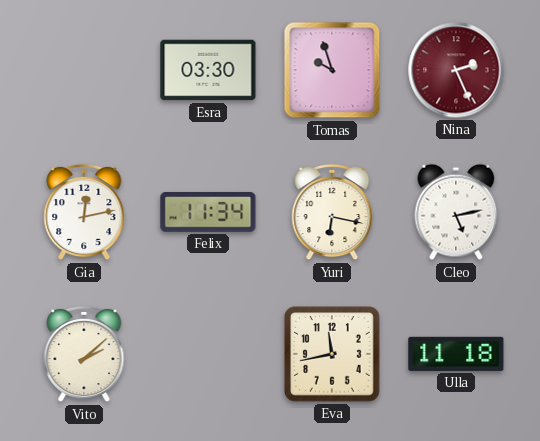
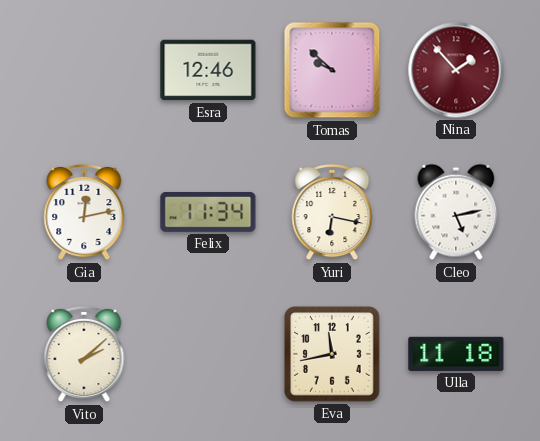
Esra: 03:30 -> 12:46
Tomas: 9:57 -> 9:52
Nina: 2:26 -> 1:53
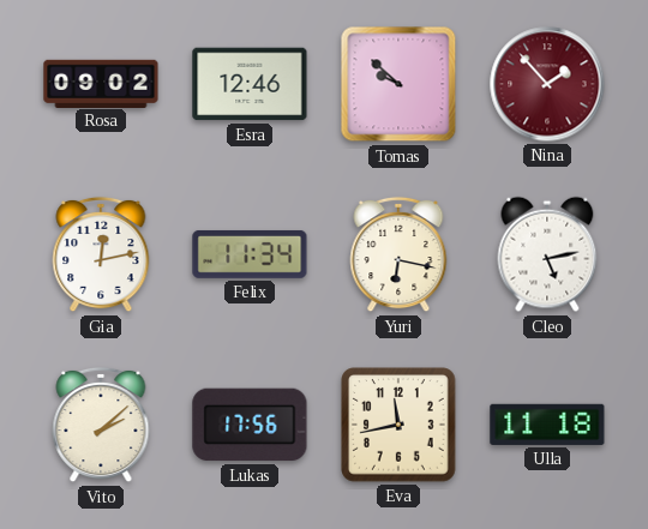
Rosa: none -> 09:02
Lukas: none -> 17:56
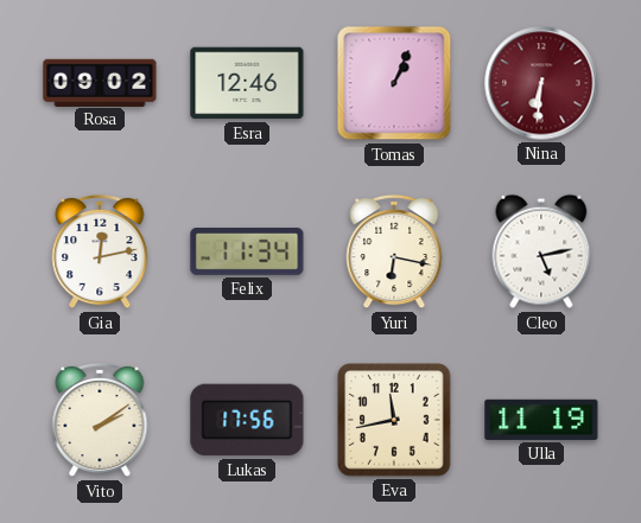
Tomas: 9:52 -> 1:04
Nina: 1:53 -> 6:31
Vito: 2:08 -> 2:09
Ulla: 11:18 -> 11:19
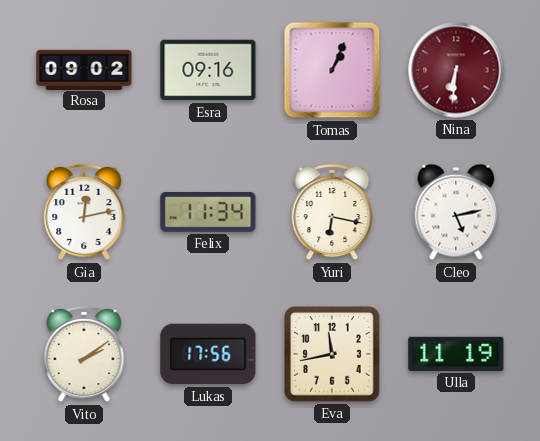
Esra: 12:46 -> 09:16
